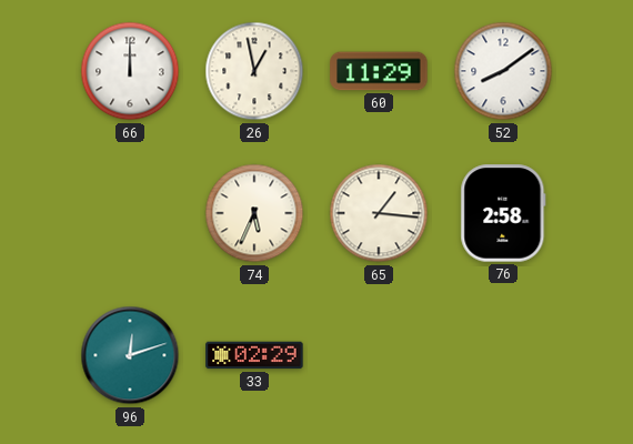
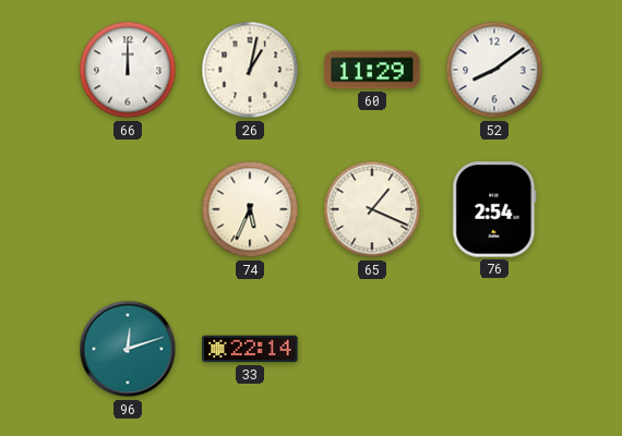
26: 12:58 -> 1:02
65: 1:16 -> 1:19
76: 2:58 -> 2:54
33: 02:29 -> 22:14
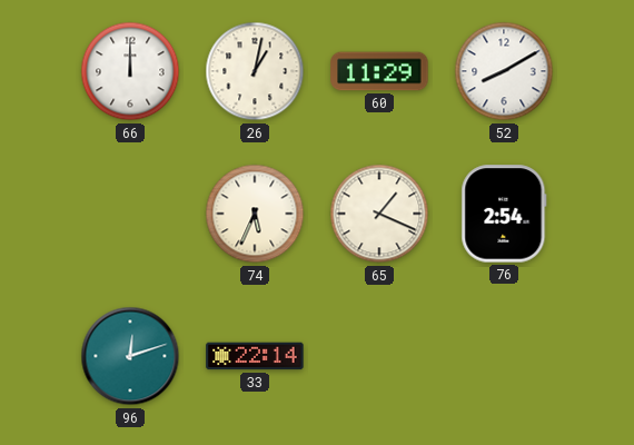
52: 8:09 -> 8:10
